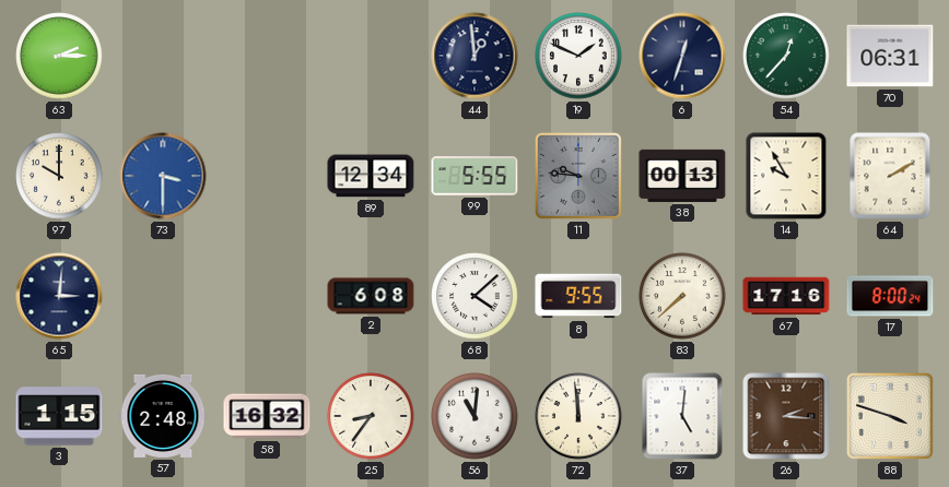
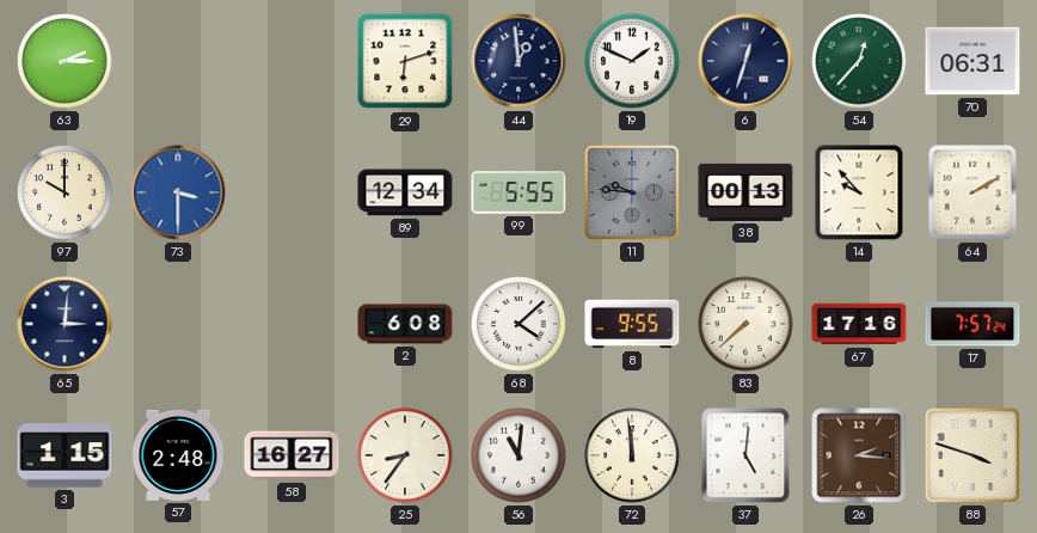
29: none -> 6:12
14: 9:55 -> 9:53
17: 8:00 -> 7:57
58: 16:32 -> 16:27
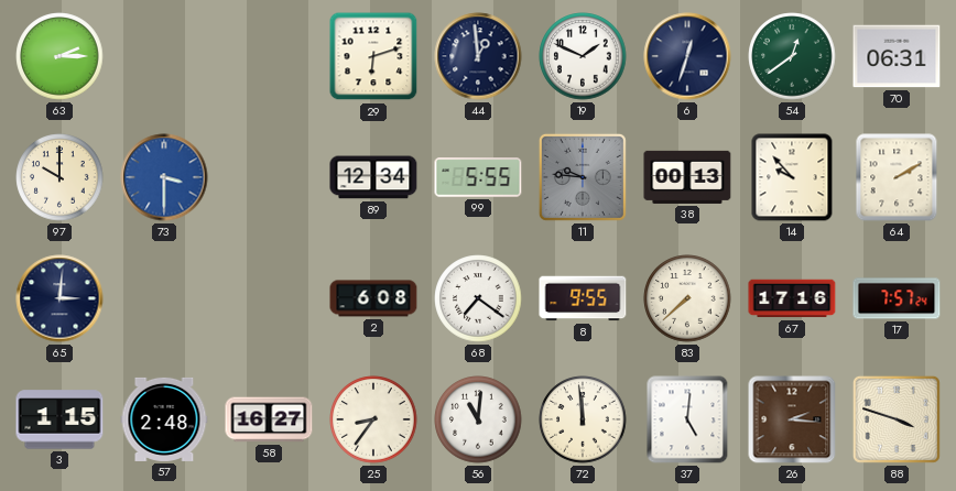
54: 12:37 -> 12:39
68: 4:08 -> 7:21
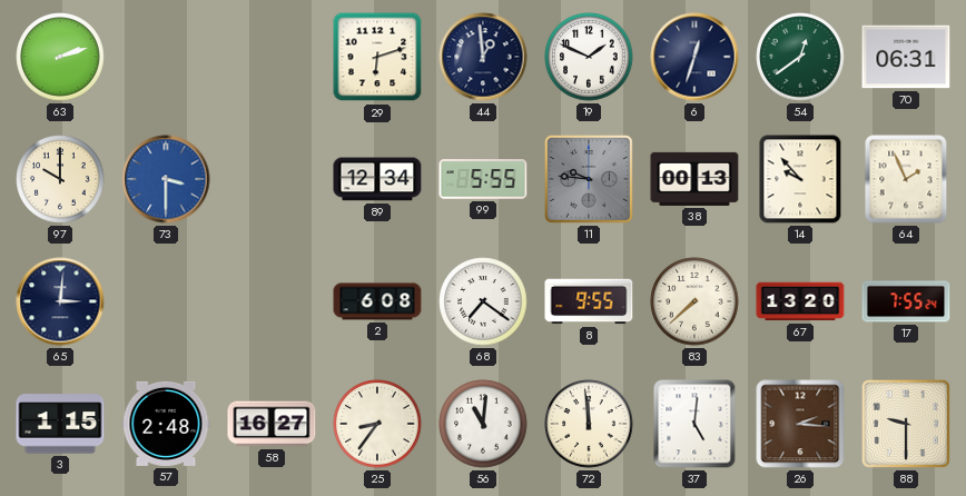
63: 2:15 -> 2:12
64: 2:10 -> 1:56
67: 17:16 -> 13:20
17: 7:57 -> 7:55
88: 3:48 -> 9:30
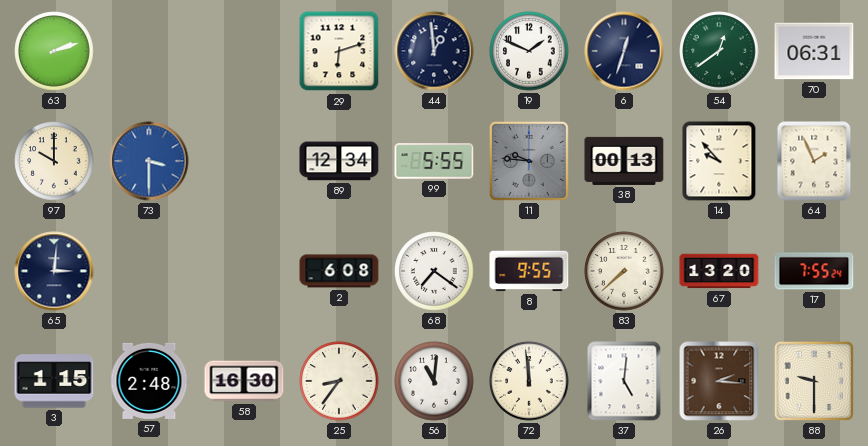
58: 16:27 -> 16:30
